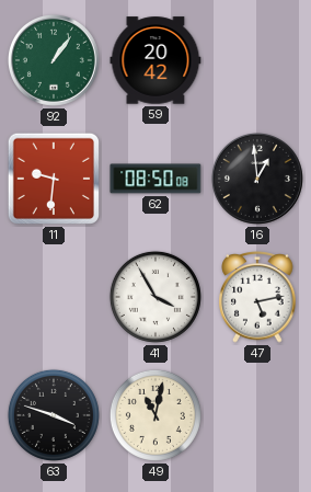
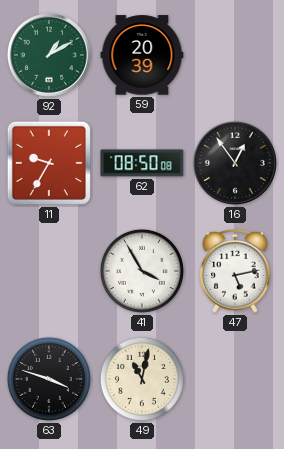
92: 1:06 -> 1:10
59: 20:42 -> 20:39
11: 9:31 -> 9:35
16: 12:59 -> 12:54
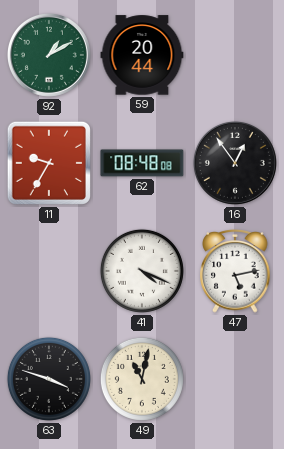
59: 20:39 -> 20:44
62: 08:50 -> 08:48
41: 3:55 -> 4:19
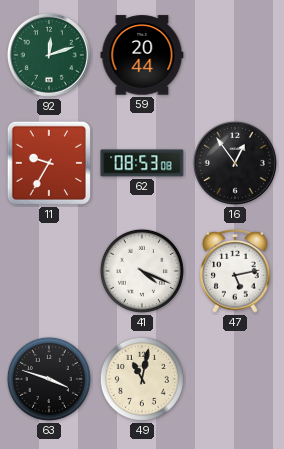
92: 1:10 -> 12:12
62: 08:48 -> 08:53
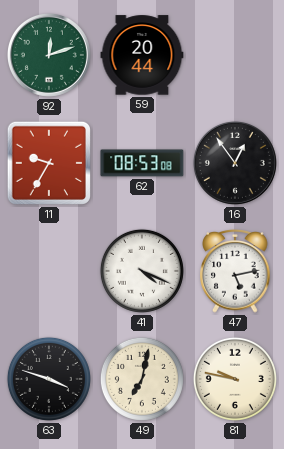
49: 11:02 -> 7:02
81: none -> 9:47
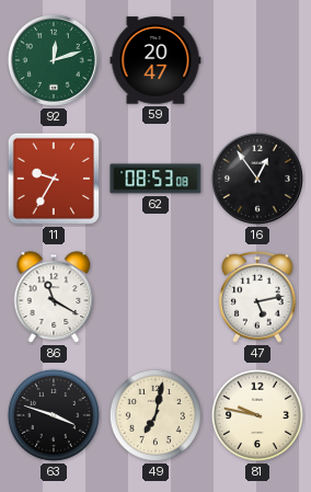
59: 20:44 -> 20:47
86: none -> 11:20
41: 4:19 -> none
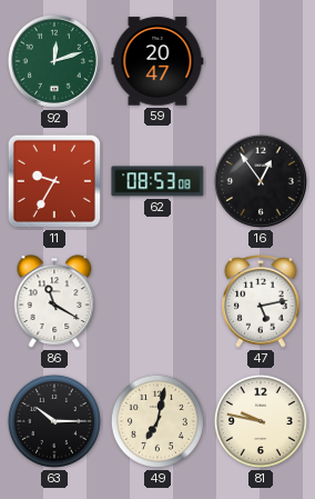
63: 3:48 -> 10:15
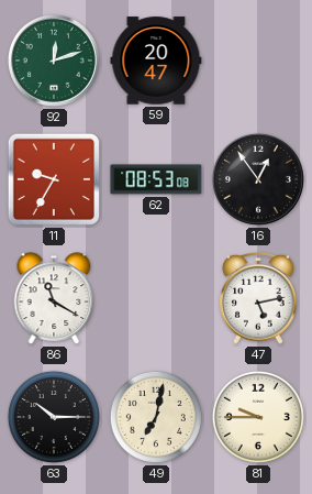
81: 9:47 -> 9:45
